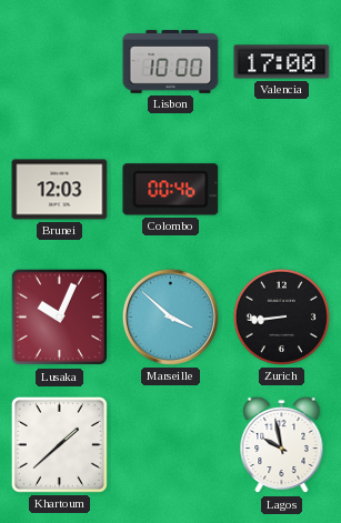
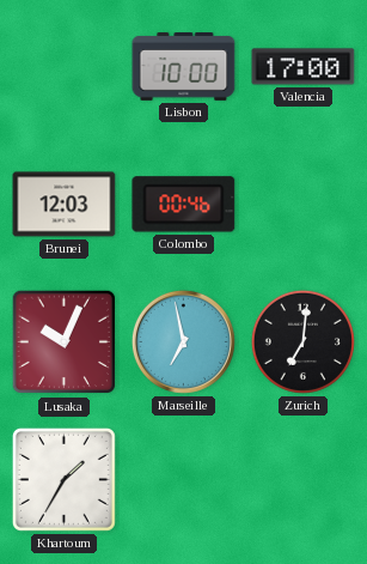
Marseille: 3:52 -> 6:58
Zurich: 8:44 -> 7:01
Khartoum: 1:38 -> 1:35
Lagos: 9:58 -> none
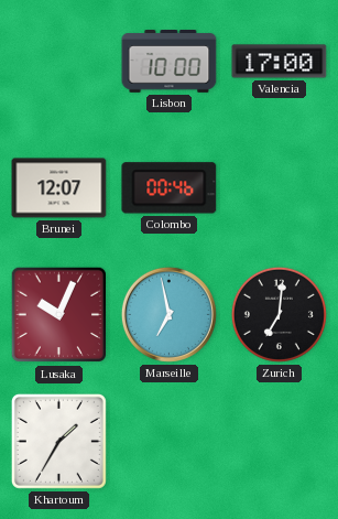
Brunei: 12:03 -> 12:07
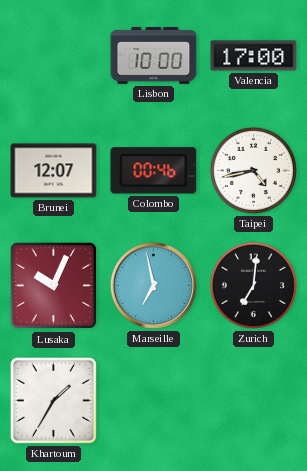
Taipei: none -> 4:43
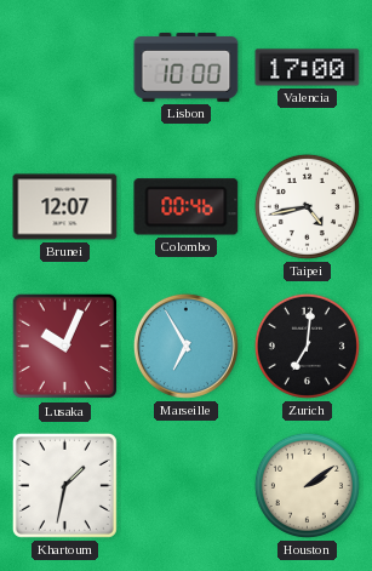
Marseille: 6:58 -> 6:55
Khartoum: 1:35 -> 1:32
Houston: none -> 2:09
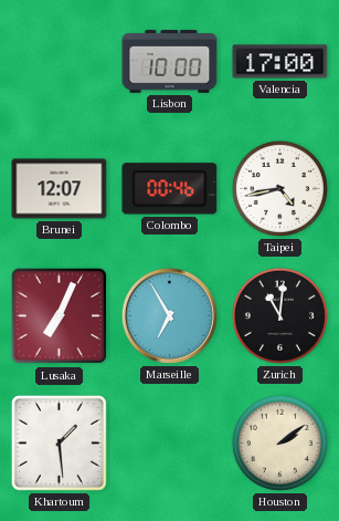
Lusaka: 10:04 -> 7:04
Zurich: 7:01 -> 11:01
Khartoum: 1:32 -> 1:29
